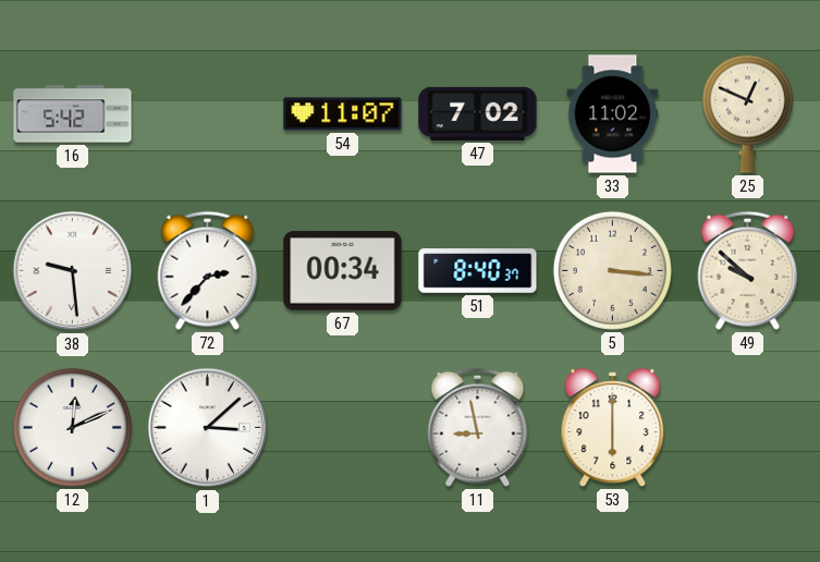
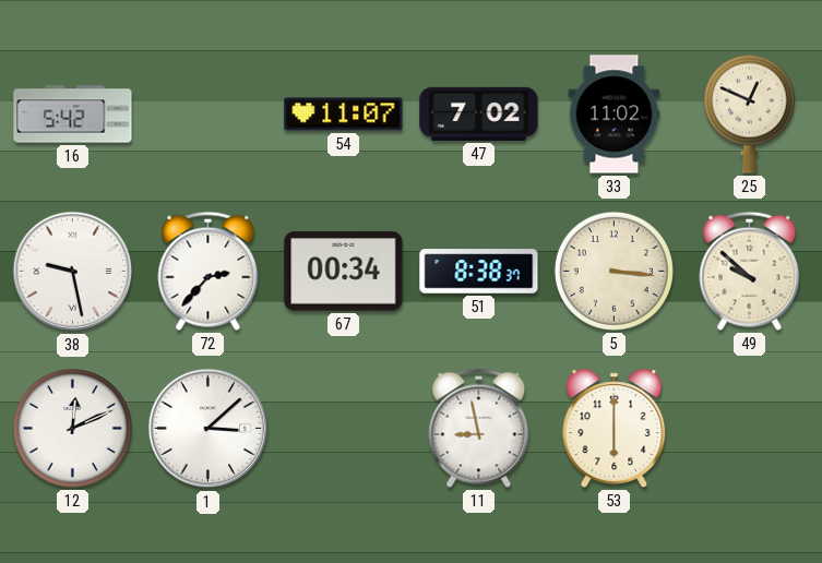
38: 9:29 -> 9:28
51: 8:40 -> 8:38
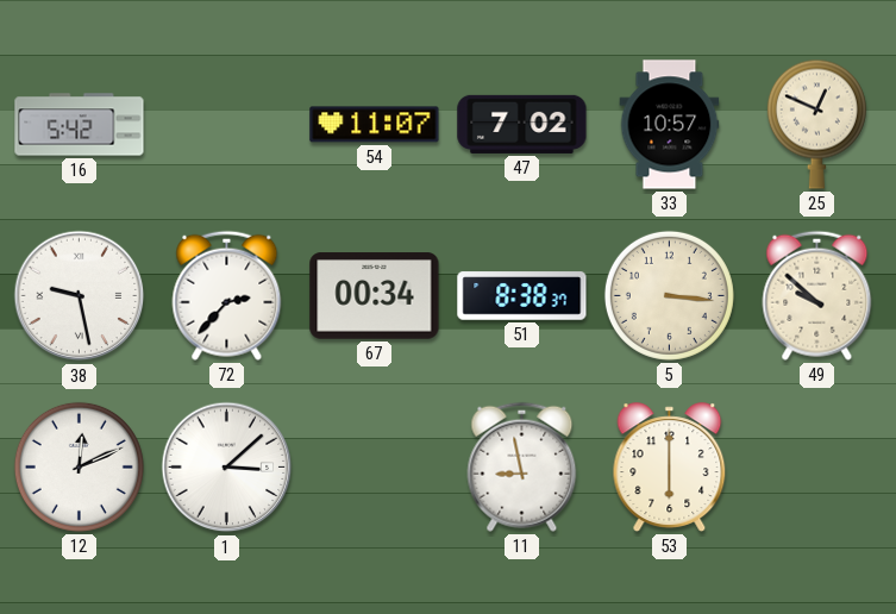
33: 11:02 -> 10:57
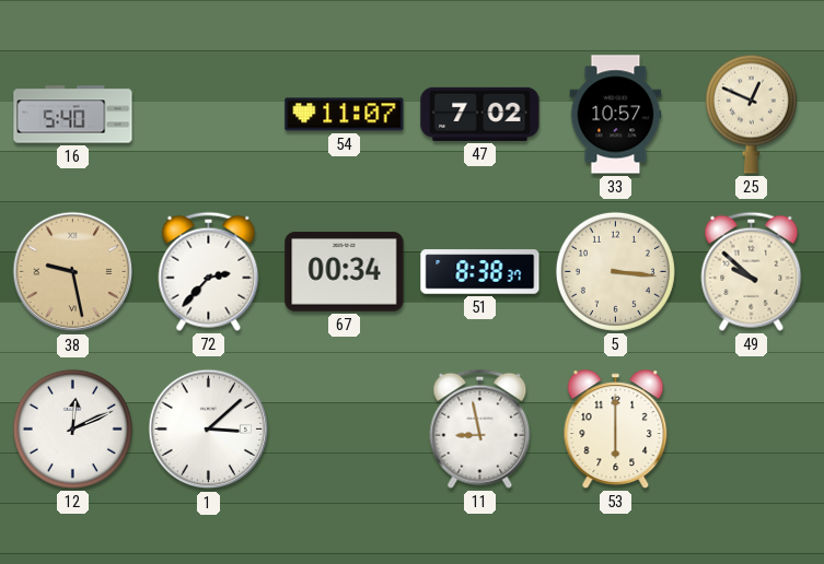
16: 5:42 -> 5:40
38 dial: white -> champagne
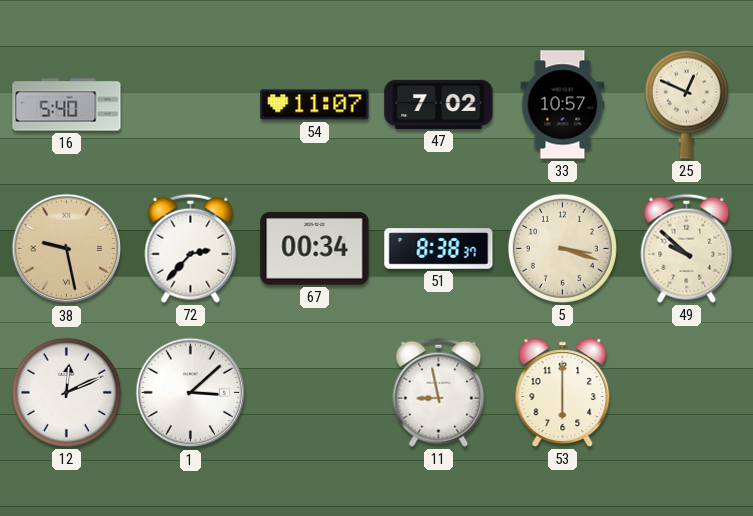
5: 3:16 -> 3:18
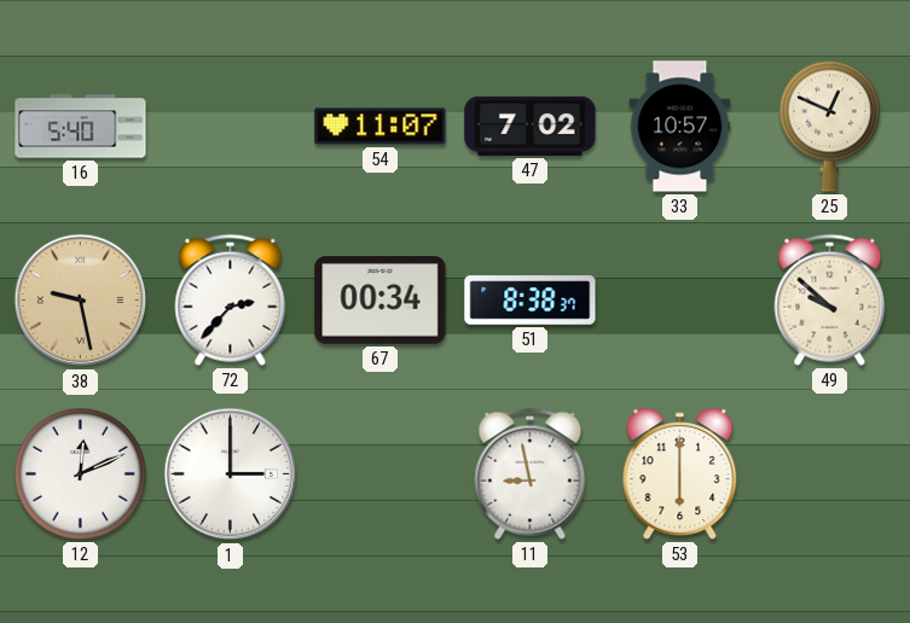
5: 3:18 -> none
1: 3:08 -> 3:00
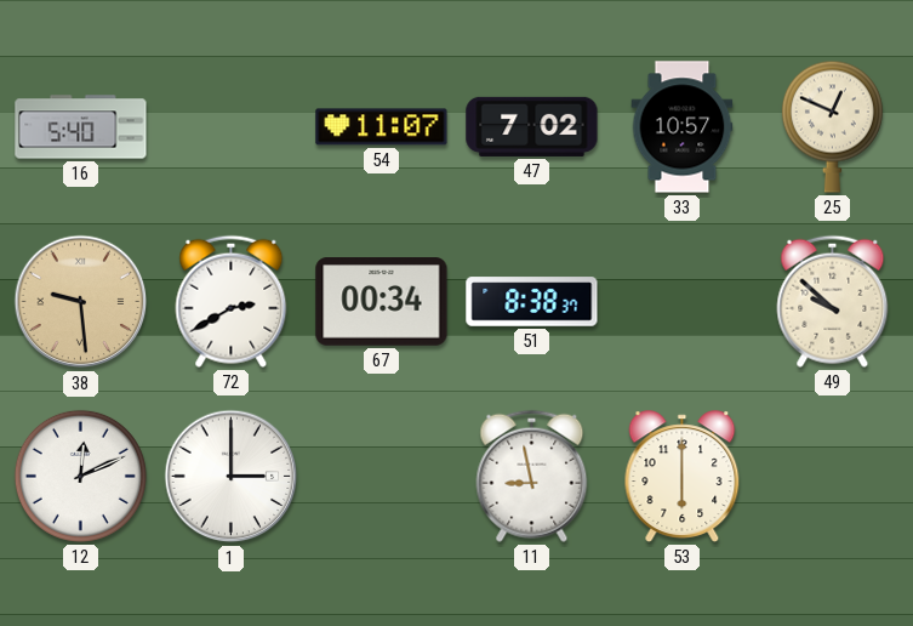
38: 9:28 -> 9:29
72: 2:37 -> 2:40
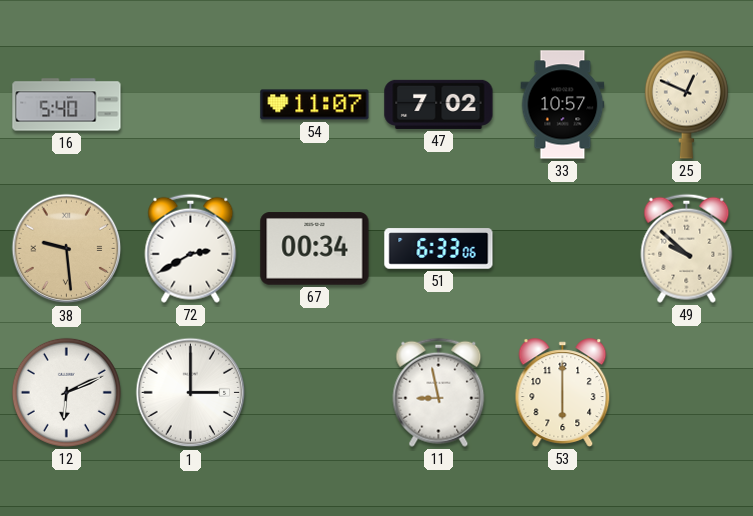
51: 8:38 -> 6:33
12: 12:11 -> 6:11
